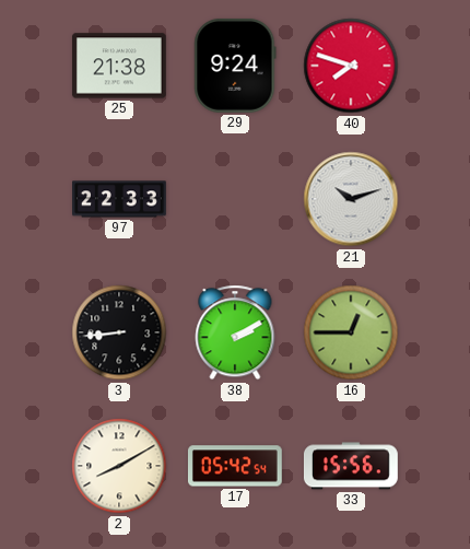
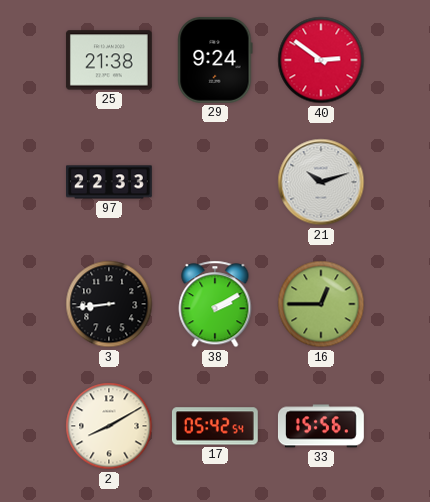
40: 7:48 -> 2:51
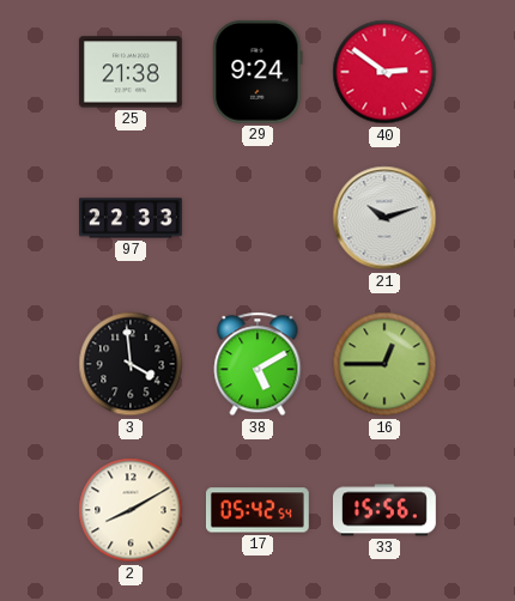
3: 8:44 -> 3:59
38: 2:10 -> 5:10
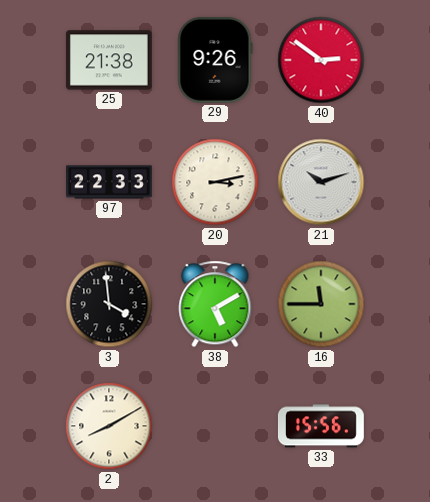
29: 9:24 -> 9:26
20: none -> 3:13
16: 12:45 -> 11:45
17: 05:42 -> none
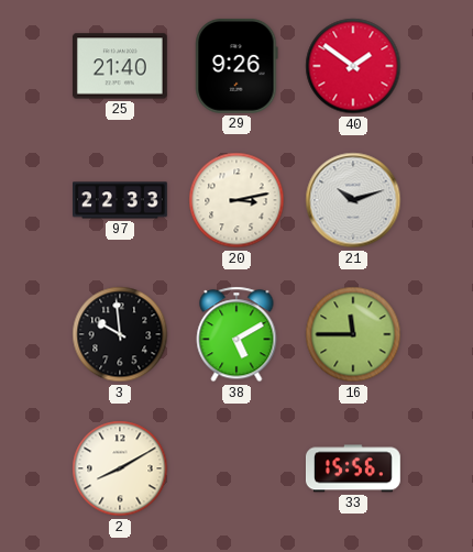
25: 21:38 -> 21:40
40: 2:51 -> 1:51
3: 3:59 -> 9:59
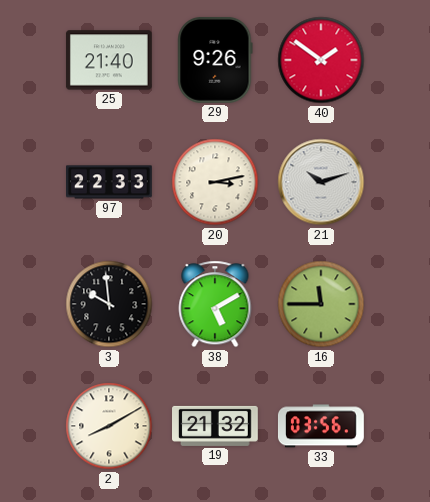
19: none -> 21:32
33: 15:56 -> 03:56
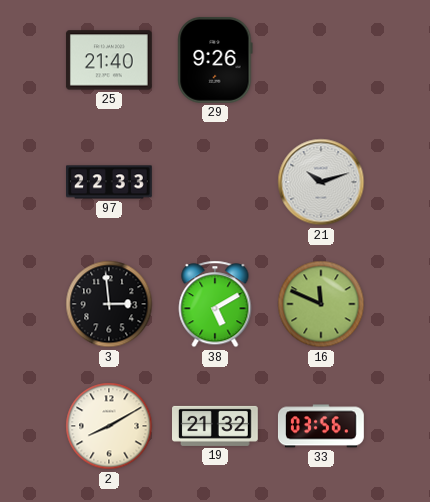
40: 1:51 -> none
20: 3:13 -> none
3: 9:59 -> 2:59
16: 11:45 -> 11:49
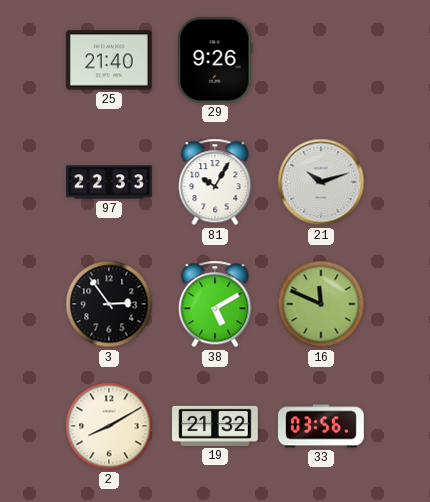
81: none -> 10:05
3: 2:59 -> 2:54
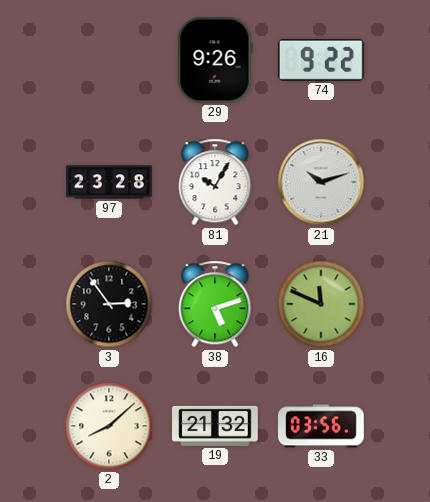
25: 21:40 -> none
74: none -> 9:22
97: 22:33 -> 23:28
38: 5:10 -> 5:12
2: 8:10 -> 8:08
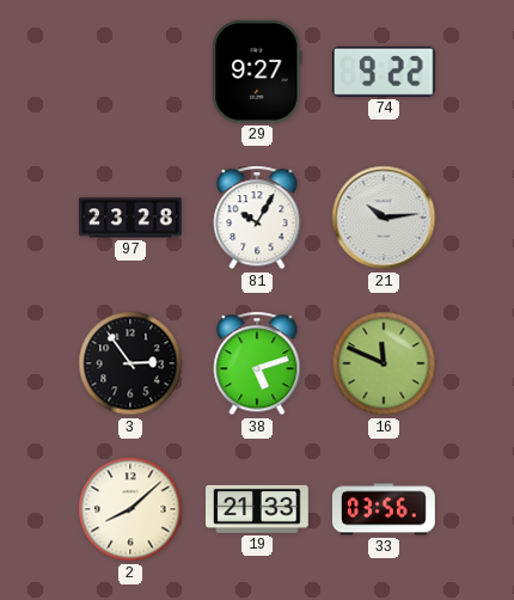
29: 9:26 -> 9:27
21: 10:12 -> 10:14
19: 21:32 -> 21:33
